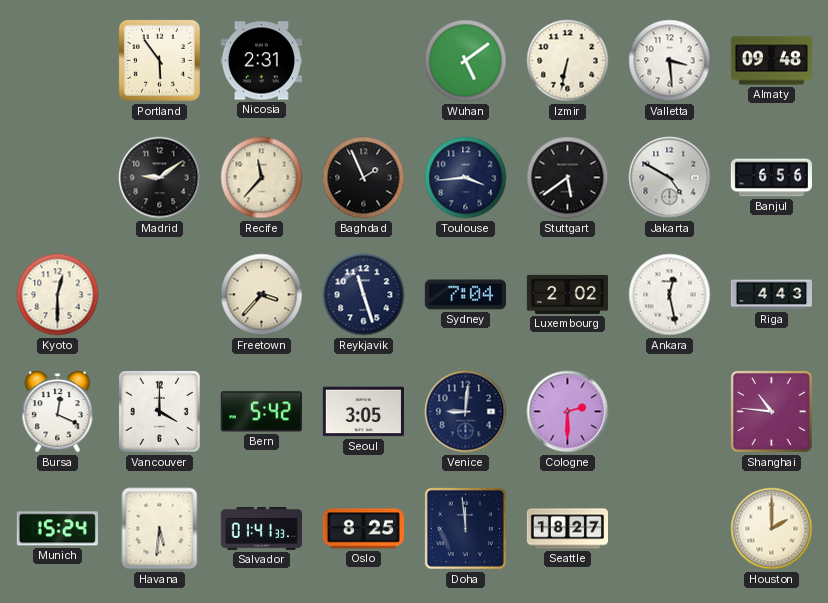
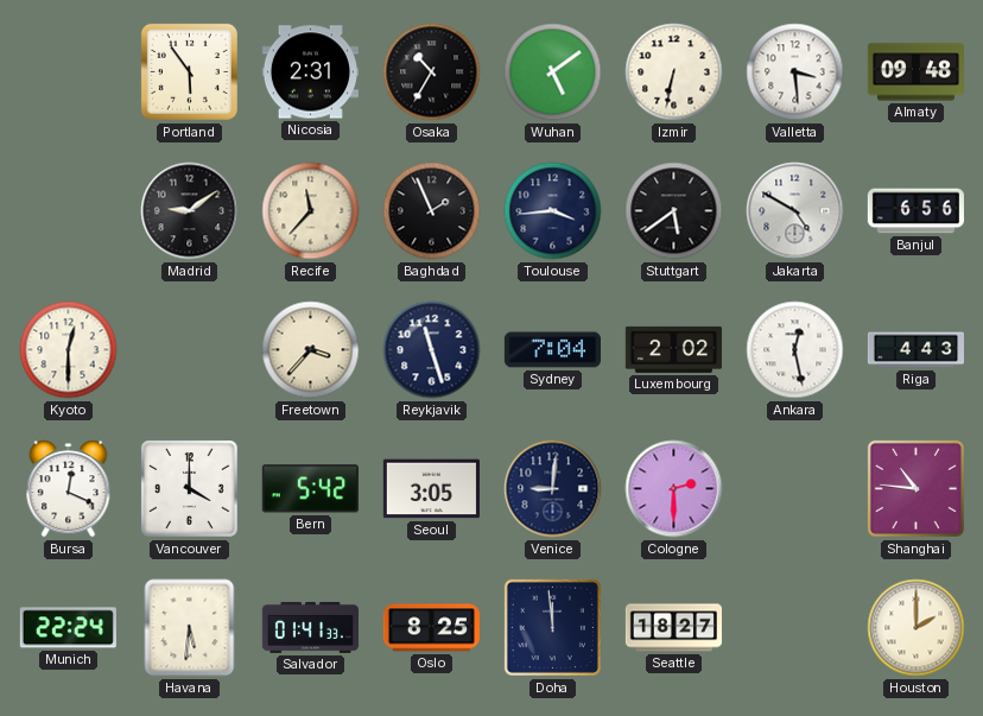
Osaka: none -> 10:35
Munich: 15:24 -> 22:24
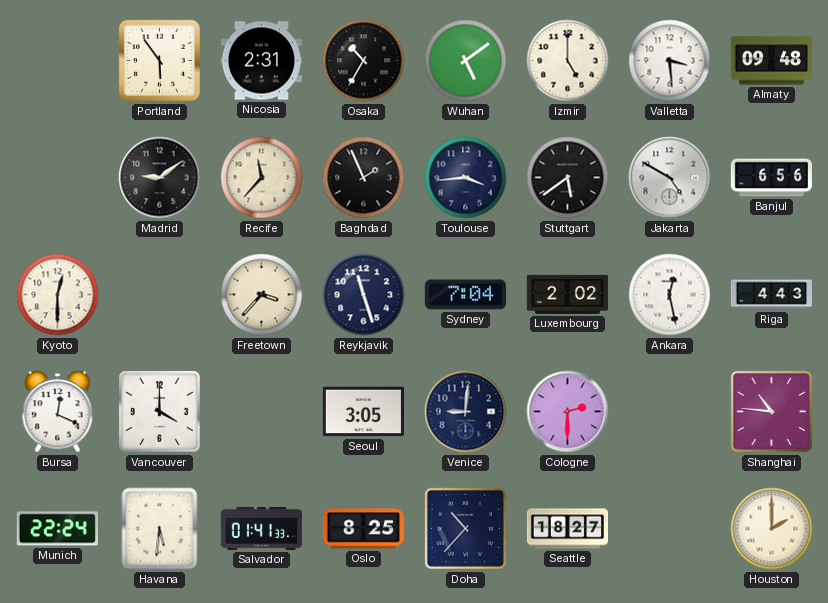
Izmir: 6:32 -> 5:00
Bern: 5:42 -> none
Doha: 11:59 -> 10:37
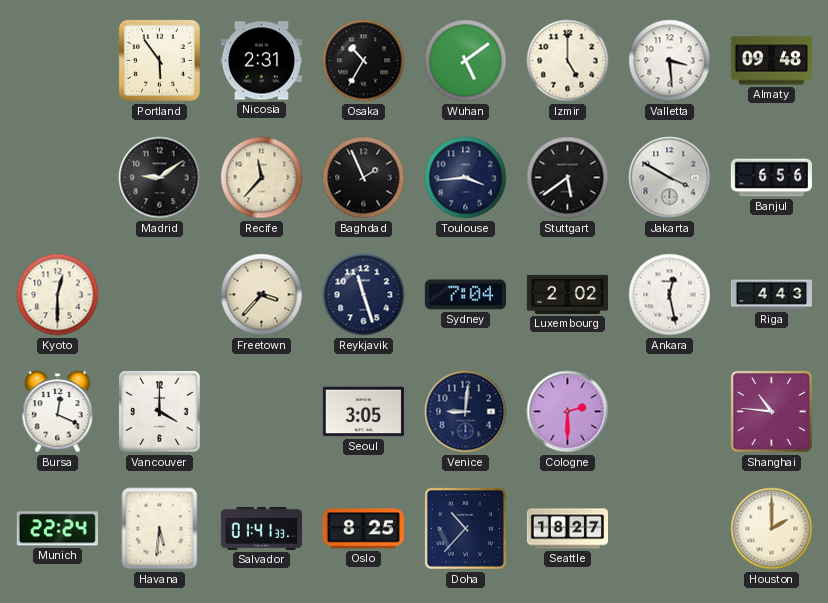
Jakarta: 4:50 -> 3:50
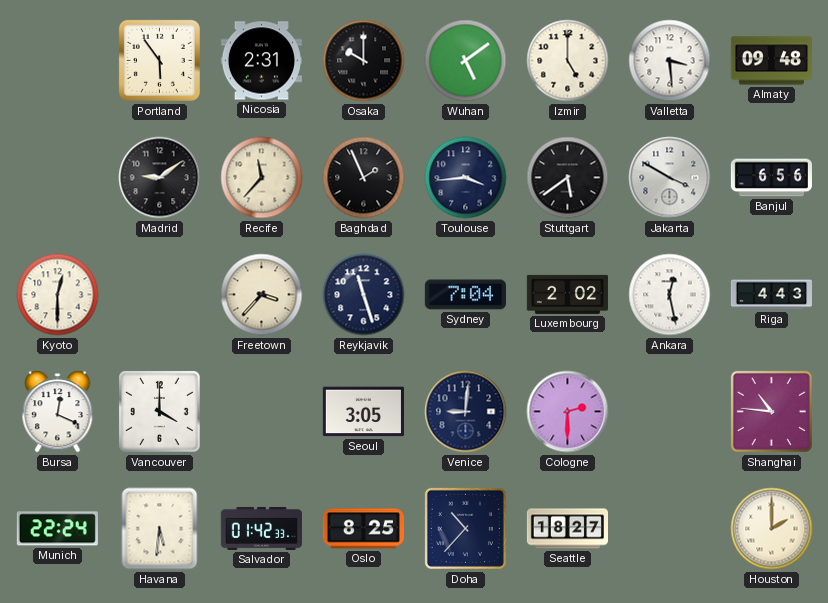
Osaka: 10:35 -> 10:00
Salvador: 01:41 -> 01:42
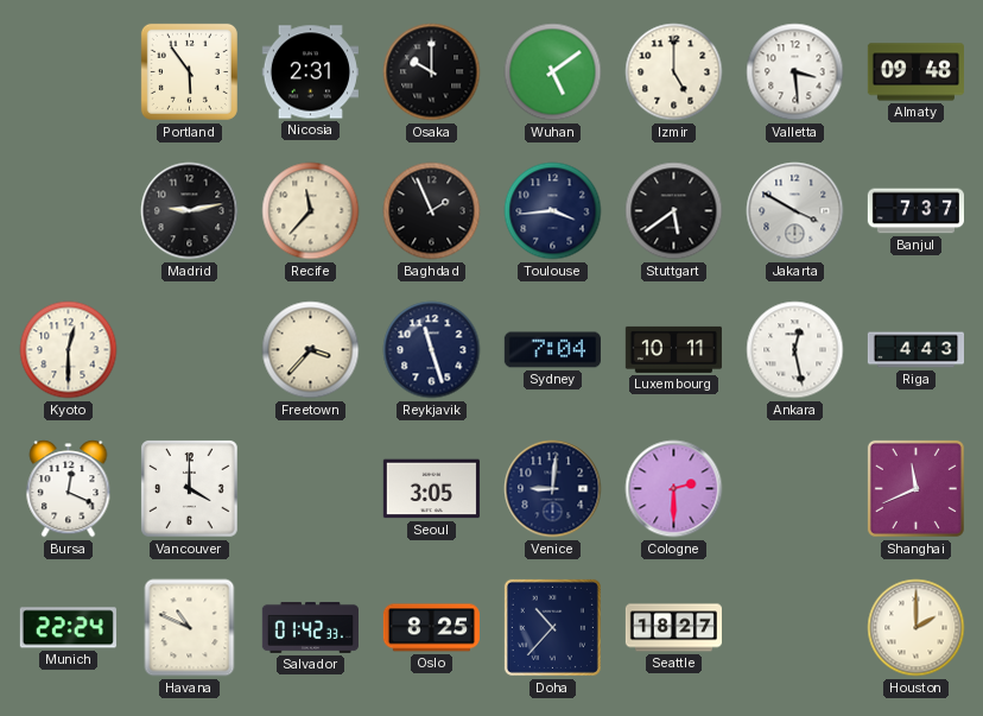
Madrid: 9:09 -> 9:13
Banjul: 6:56 -> 7:37
Luxembourg: 2:02 -> 10:11
Shanghai: 10:46 -> 11:41
Havana: 5:31 -> 10:49
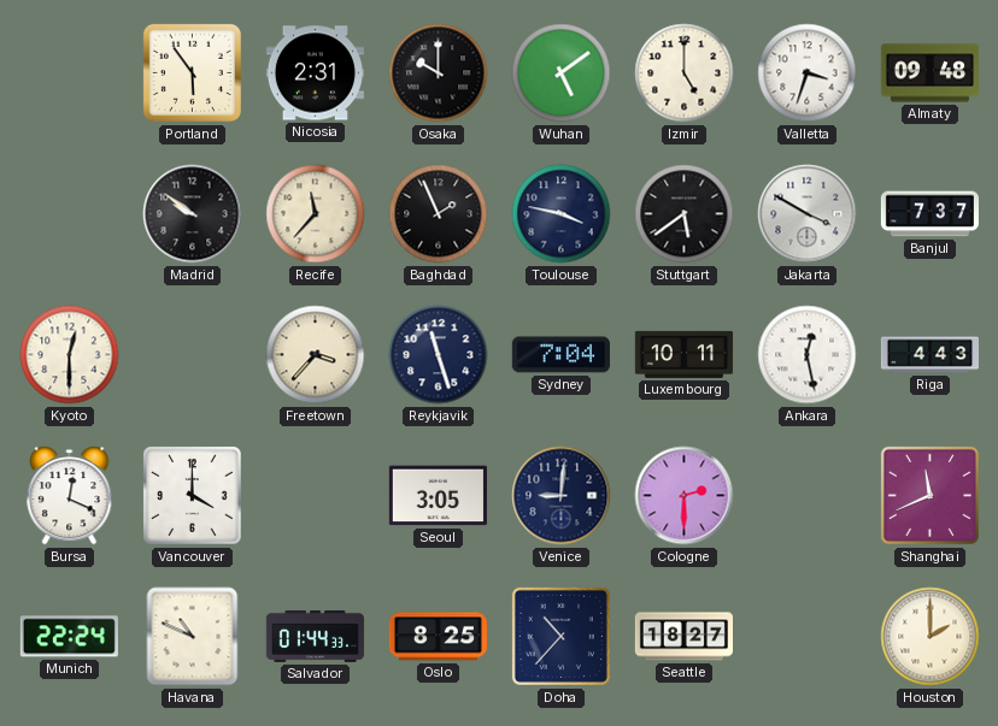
Valletta: 3:29 -> 3:33
Madrid: 9:13 -> 9:51
Toulouse: 3:44 -> 3:47
Salvador: 01:42 -> 01:44
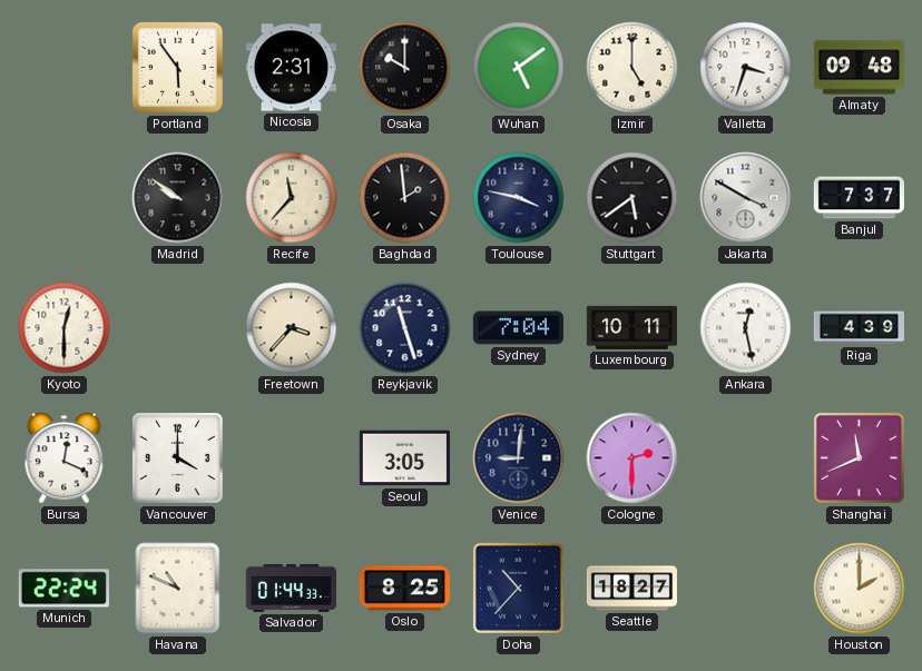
Baghdad: 1:56 -> 1:59
Riga: 4:43 -> 4:39
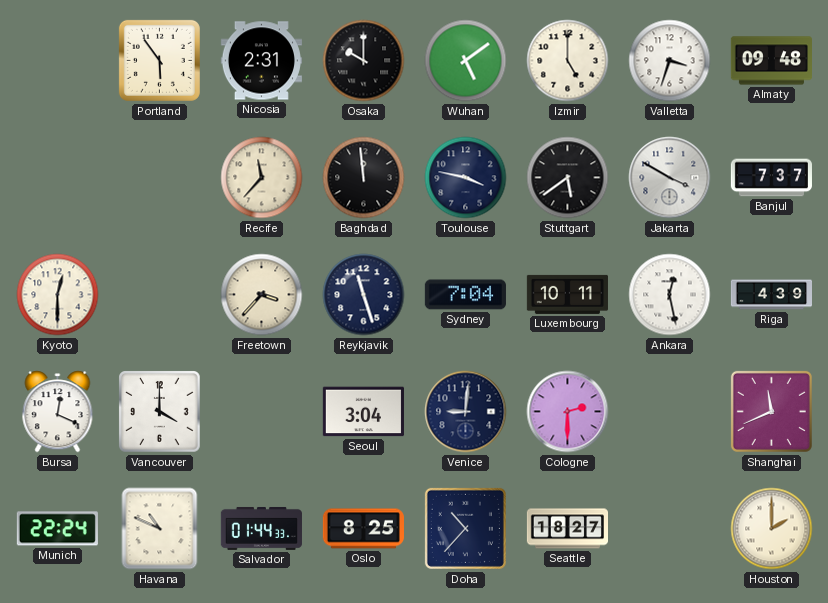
Madrid: 9:51 -> none
Baghdad: 1:59 -> 11:59
Seoul: 3:05 -> 3:04
